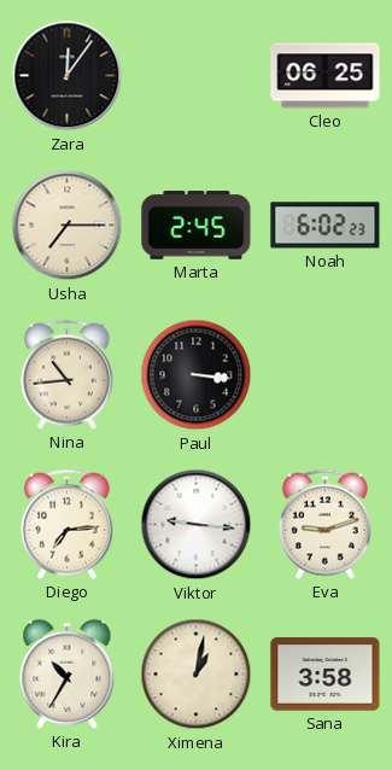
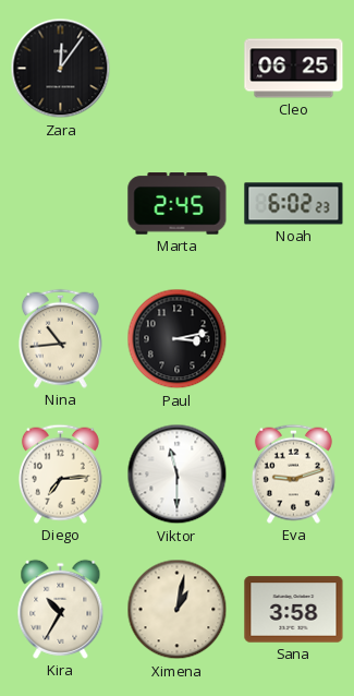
Usha: 7:15 -> none
Paul: 3:16 -> 3:13
Viktor: 9:16 -> 11:30
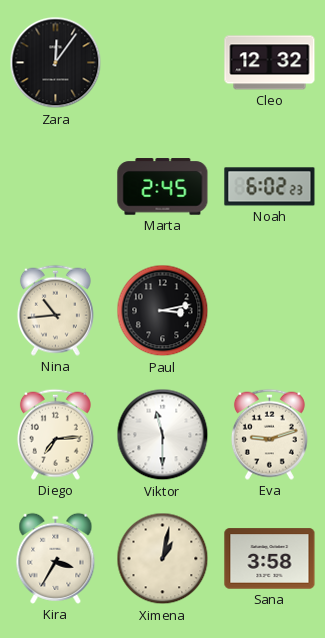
Cleo: 06:25 -> 12:32
Kira: 10:35 -> 3:35
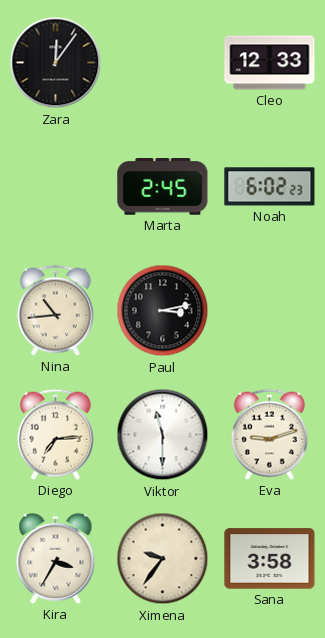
Cleo: 12:32 -> 12:33
Ximena: 1:02 -> 9:36
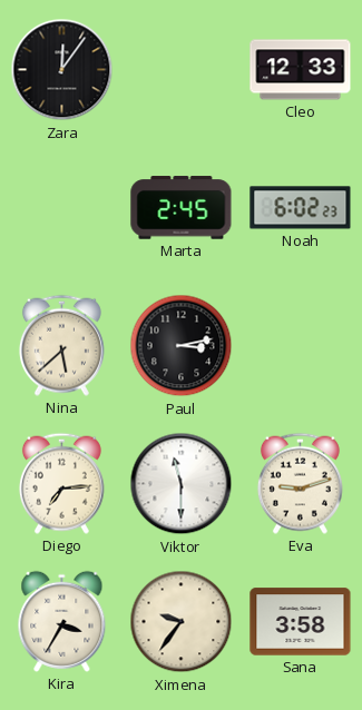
Nina: 10:44 -> 5:38
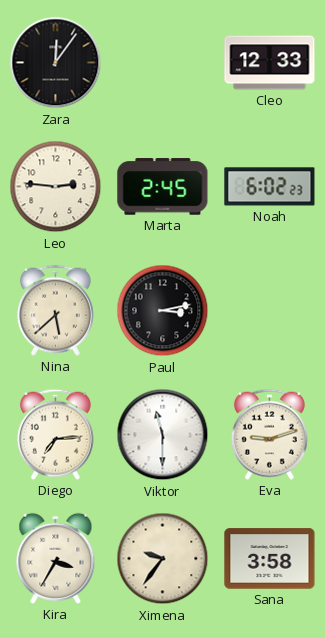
Leo: none -> 2:46
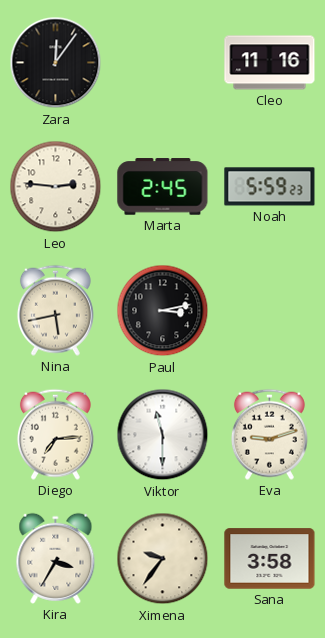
Cleo: 12:33 -> 11:16
Noah: 6:02 -> 5:59
Nina: 5:38 -> 5:43
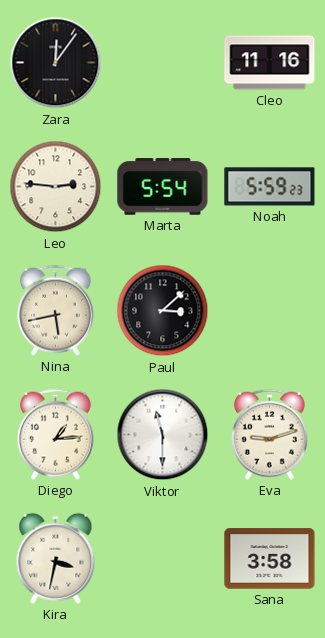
Marta: 2:45 -> 5:54
Paul: 3:13 -> 3:08
Diego: 7:14 -> 1:14
Kira: 3:35 -> 3:32
Ximena: 9:36 -> none
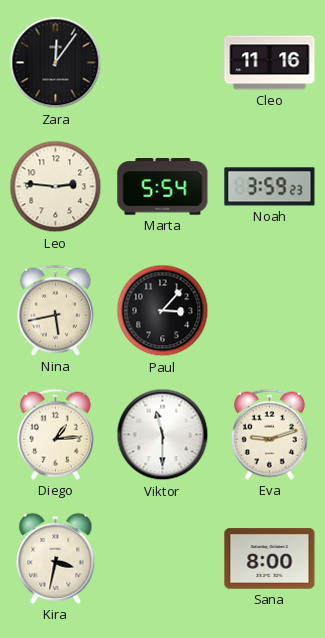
Noah: 5:59 -> 3:59
Paul: 3:08 -> 3:07
Sana: 3:58 -> 8:00
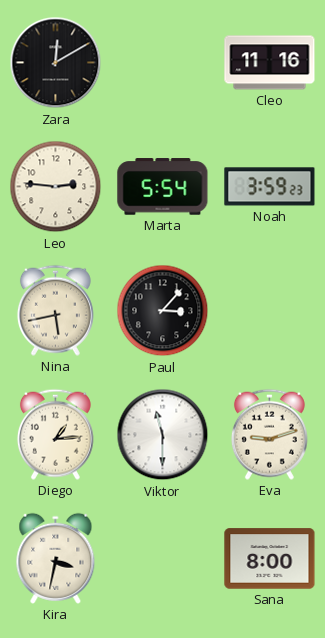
Zara: 12:06 -> 12:10
